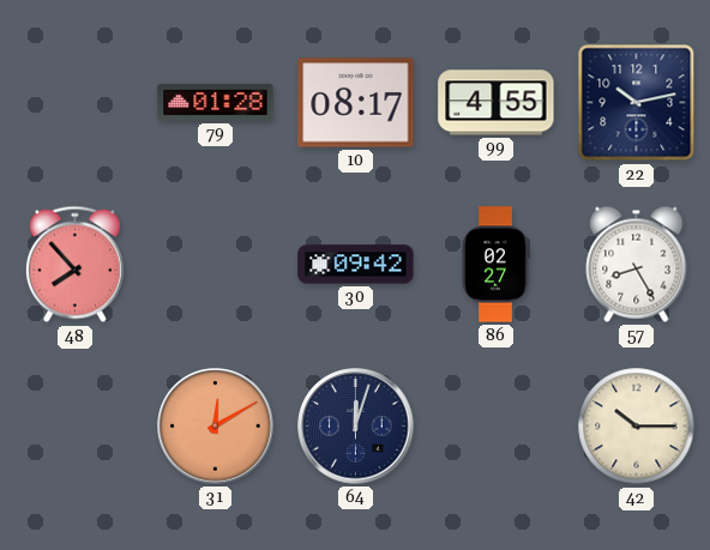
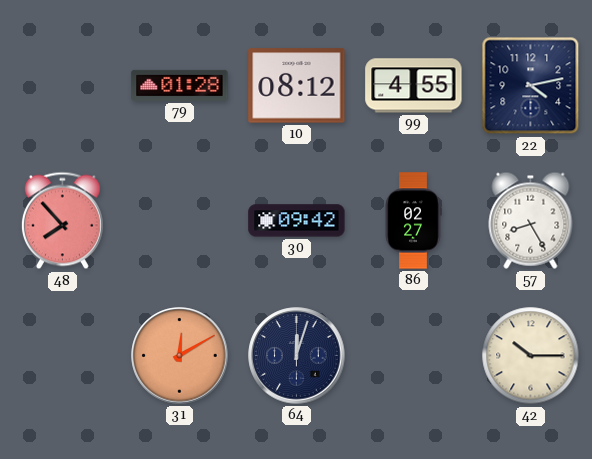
10: 08:17 -> 08:12
22: 10:13 -> 4:13
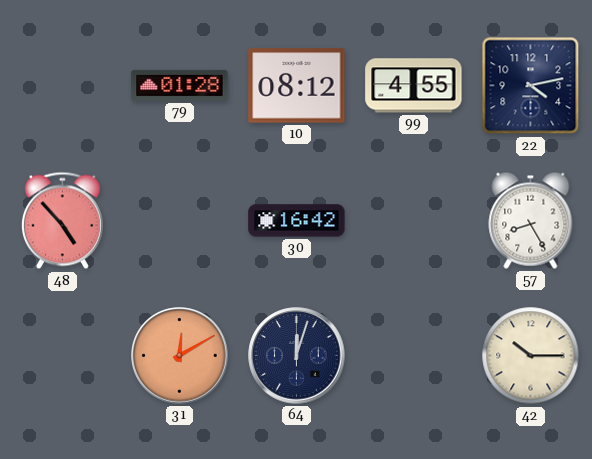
48: 7:53 -> 4:53
30: 09:42 -> 16:42
86: 02:27 -> none
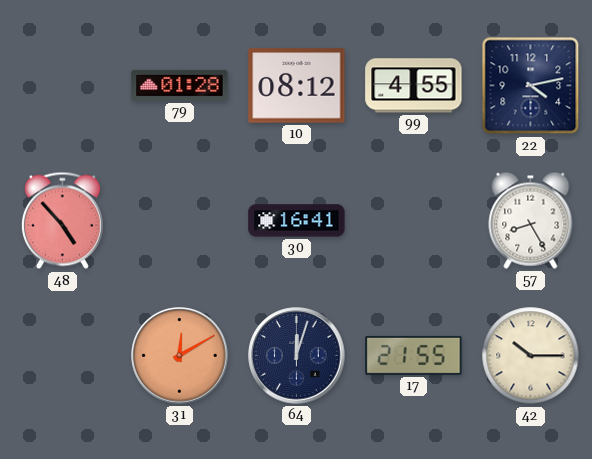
30: 16:42 -> 16:41
17: none -> 21:55
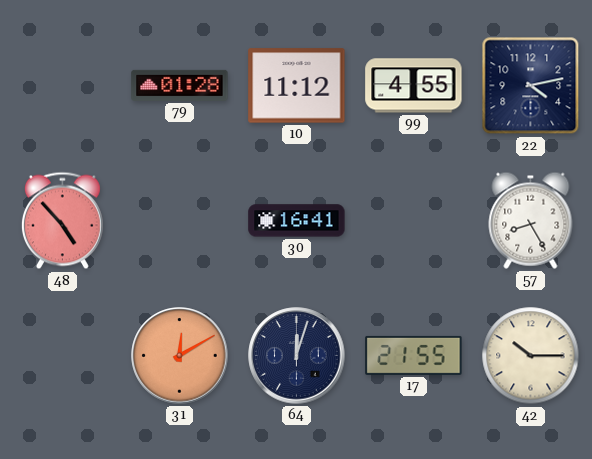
10: 08:12 -> 11:12
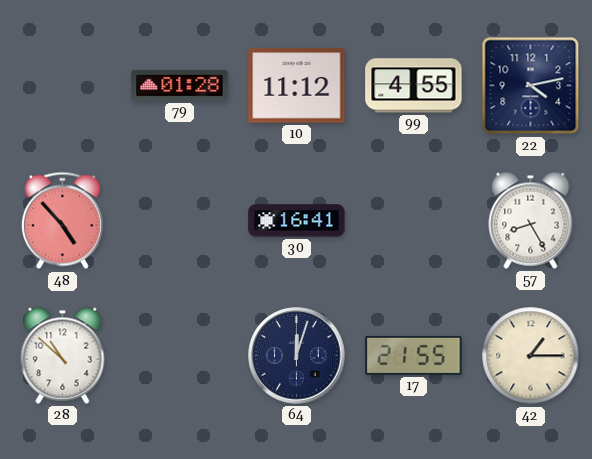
28: none -> 10:52
31: 12:10 -> none
42: 10:15 -> 1:15
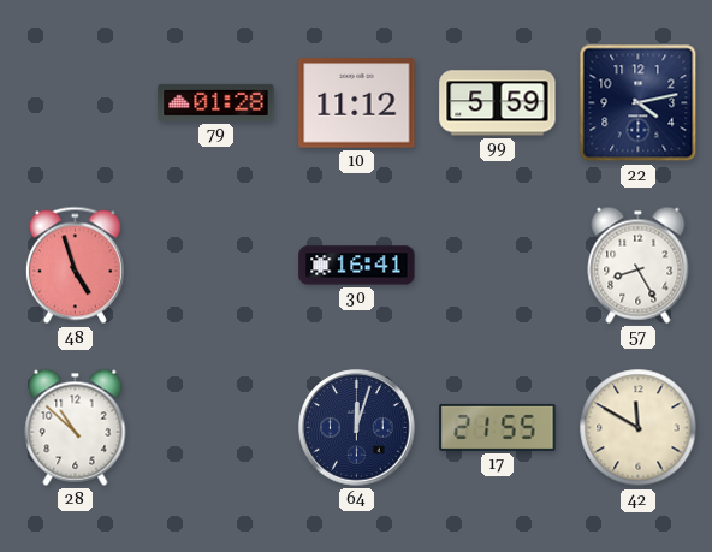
99: 4:55 -> 5:59
48: 4:53 -> 4:57
42: 1:15 -> 11:50
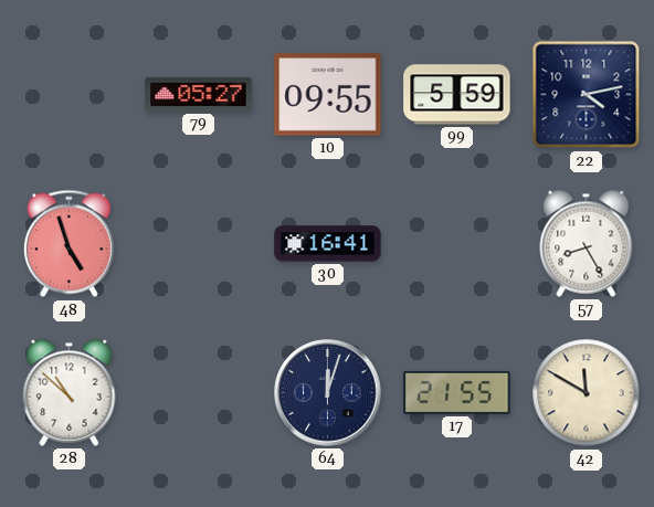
79: 01:28 -> 05:27
10: 11:12 -> 09:55
